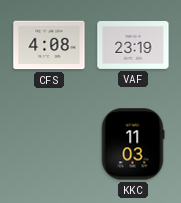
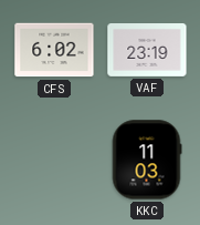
CFS: 4:08 -> 6:02
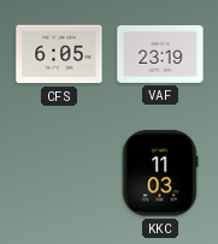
CFS: 6:02 -> 6:05
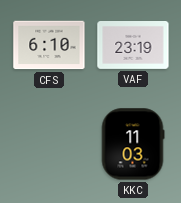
CFS: 6:05 -> 6:10
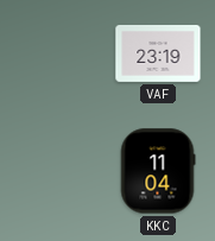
CFS: 6:10 -> none
KKC: 11:03 -> 11:04
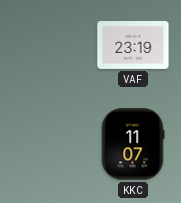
KKC: 11:04 -> 11:07
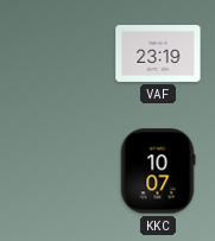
KKC: 11:07 -> 10:07
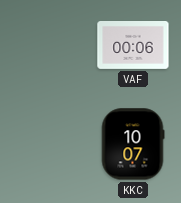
VAF: 23:19 -> 00:06
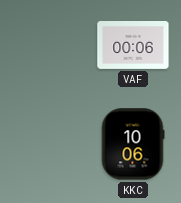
KKC: 10:07 -> 10:06
